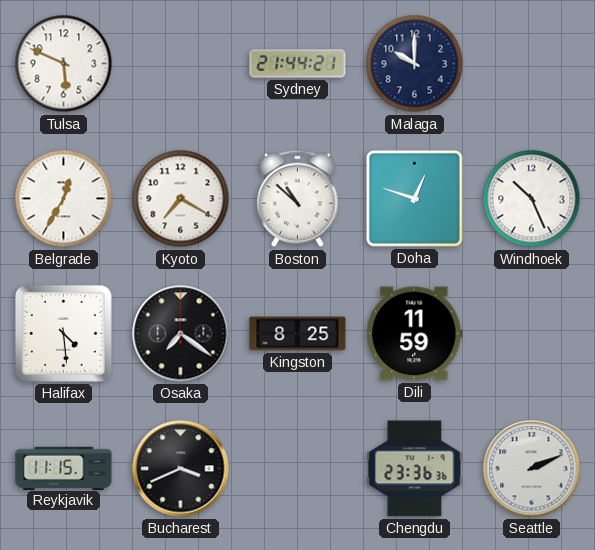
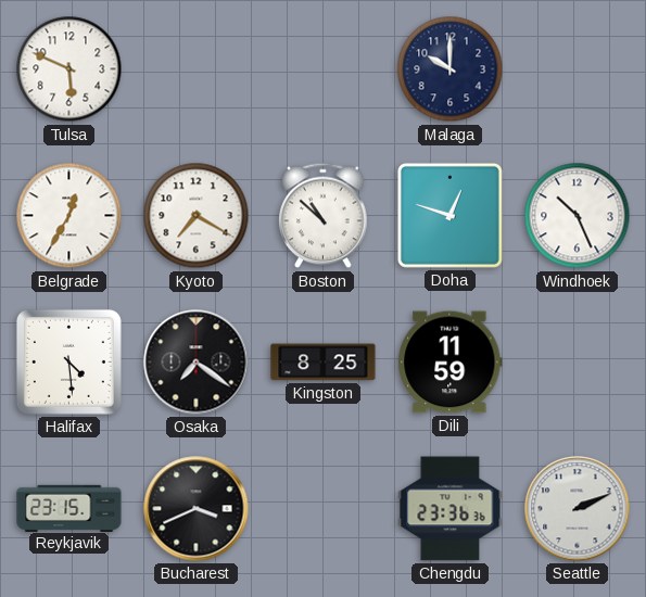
Sydney: 21:44 -> none
Reykjavik: 11:15 -> 23:15
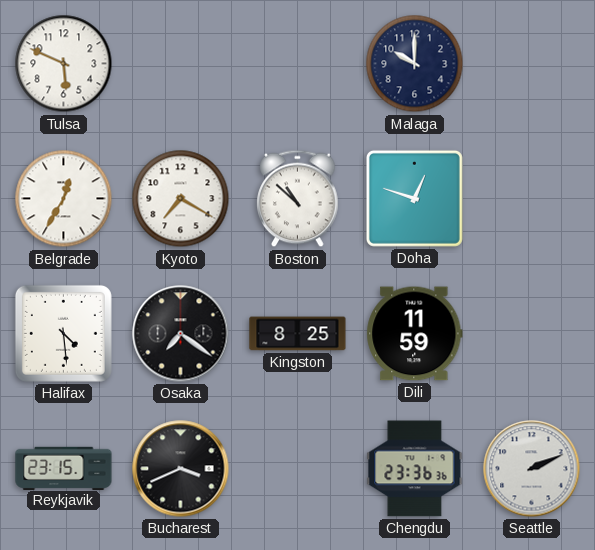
Windhoek: 10:26 -> none
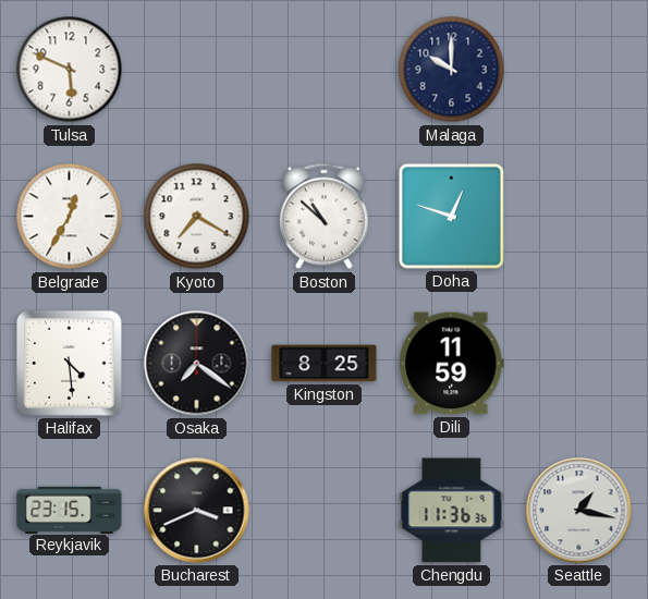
Chengdu: 23:36 -> 11:36
Seattle: 2:11 -> 1:17
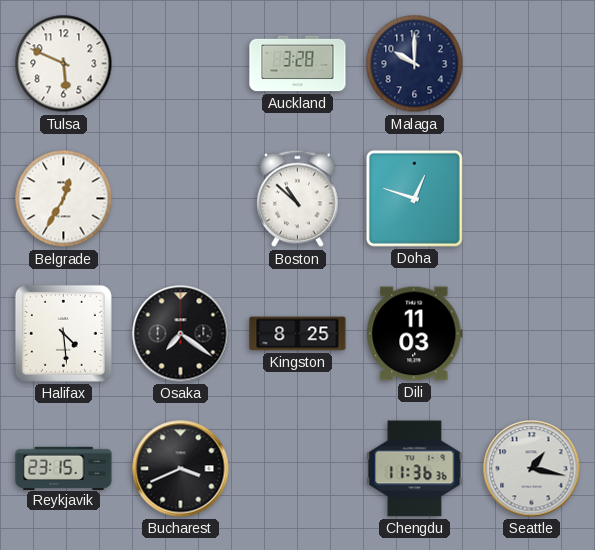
Auckland: none -> 3:28
Kyoto: 7:20 -> none
Dili: 11:59 -> 11:03
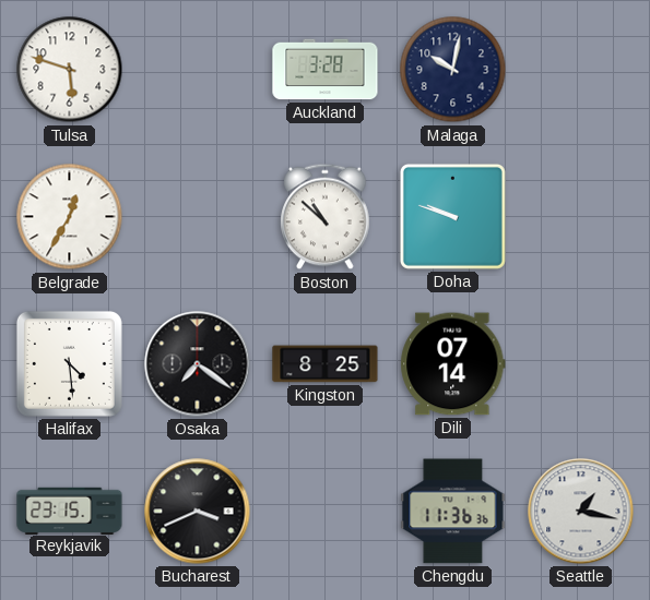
Tulsa: 5:49 -> 5:48
Malaga: 10:00 -> 10:02
Doha: 12:48 -> 9:48
Dili: 11:03 -> 07:14
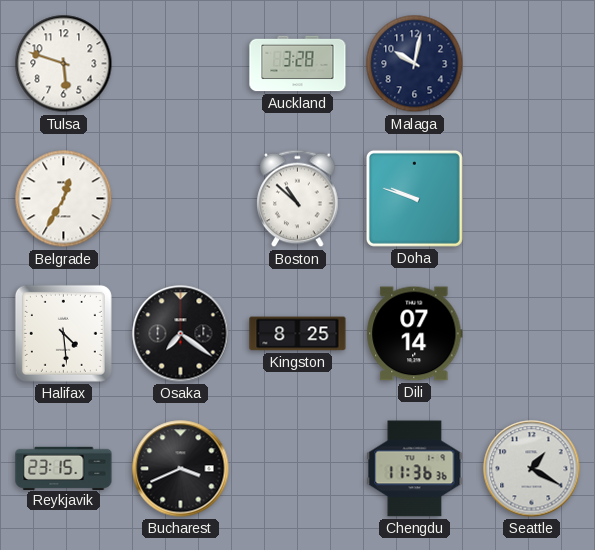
Seattle: 1:17 -> 1:20
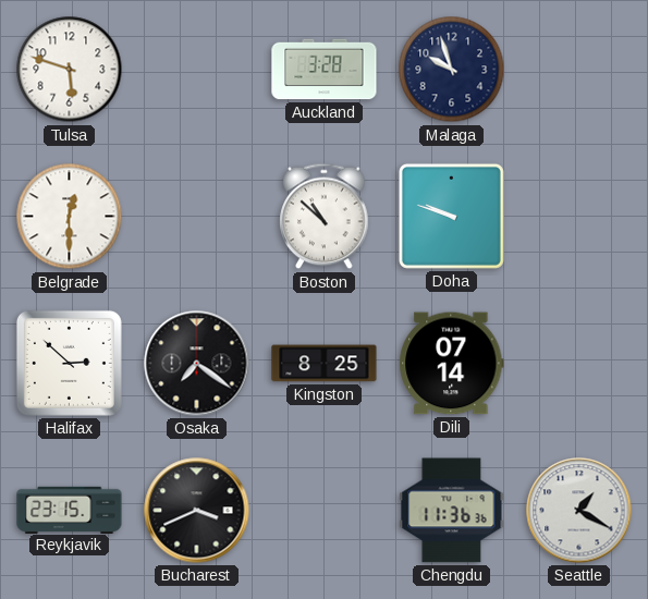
Malaga: 10:02 -> 9:57
Belgrade: 12:35 -> 12:30
Halifax: 4:29 -> 2:52
